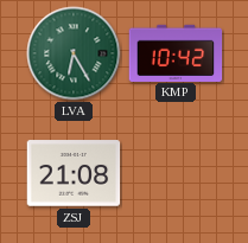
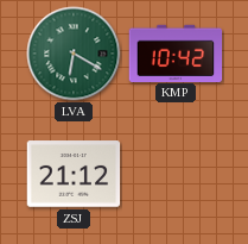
LVA: 6:25 -> 6:20
ZSJ: 21:08 -> 21:12
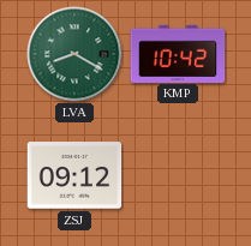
LVA: 6:20 -> 8:20
ZSJ: 21:12 -> 09:12
